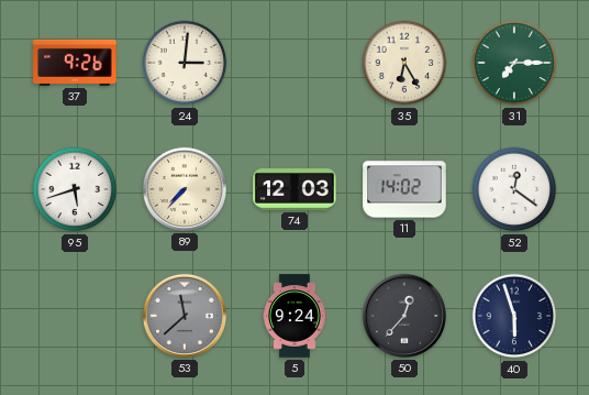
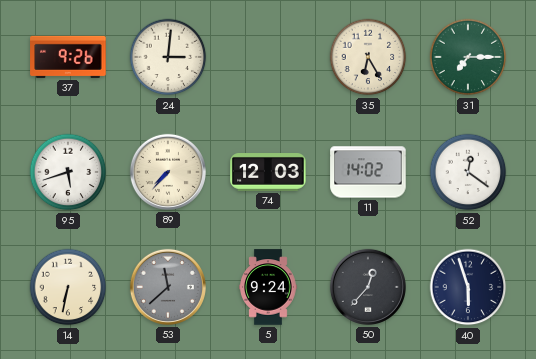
14: none -> 6:32
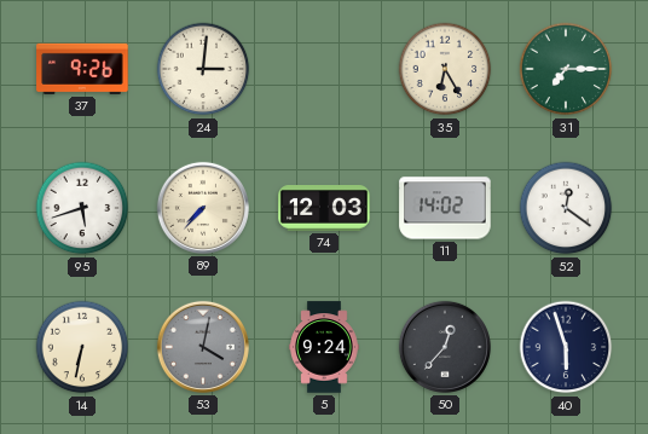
53: 11:38 -> 4:02
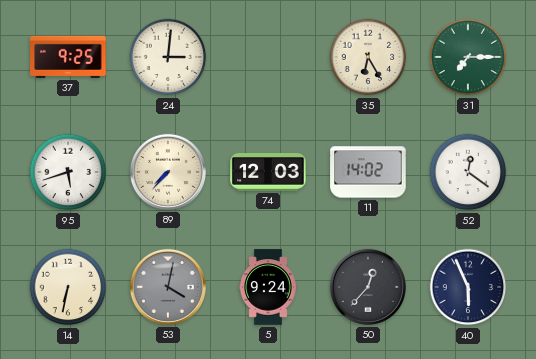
37: 9:26 -> 9:25
40: 5:57 -> 5:56
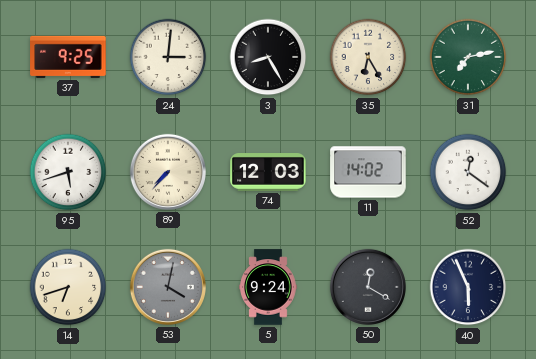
3: none -> 8:25
31: 7:15 -> 7:13
14: 6:32 -> 6:42
50: 12:37 -> 12:20
